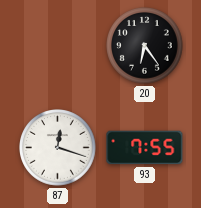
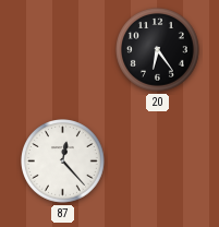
87: 12:18 -> 12:23
93: 7:55 -> none
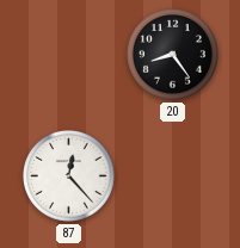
20: 6:24 -> 8:24
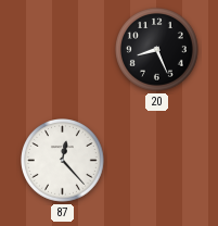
20: 8:24 -> 8:26
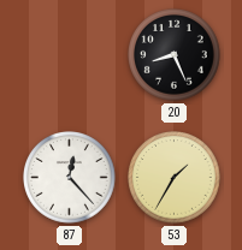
53: none -> 1:35
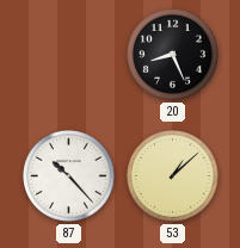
87: 12:23 -> 10:23
53: 1:35 -> 1:08
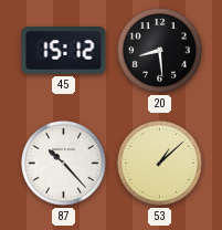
45: none -> 15:12
20: 8:26 -> 8:29
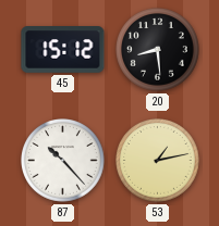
53: 1:08 -> 1:13
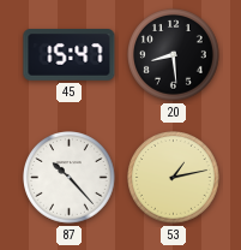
45: 15:12 -> 15:47
